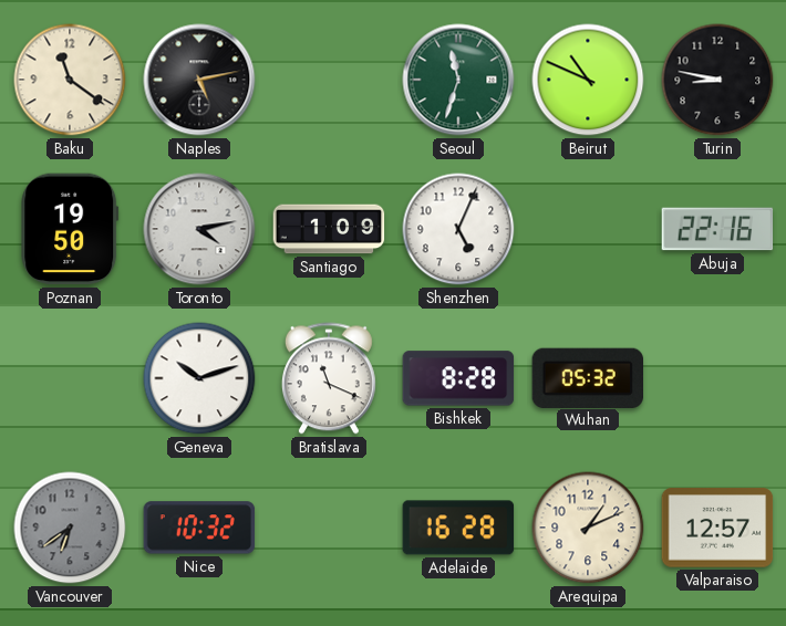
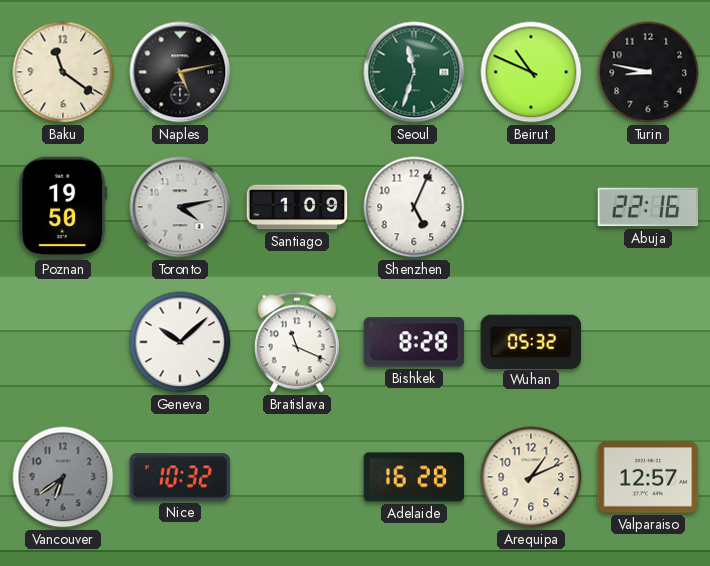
Geneva: 10:12 -> 10:08
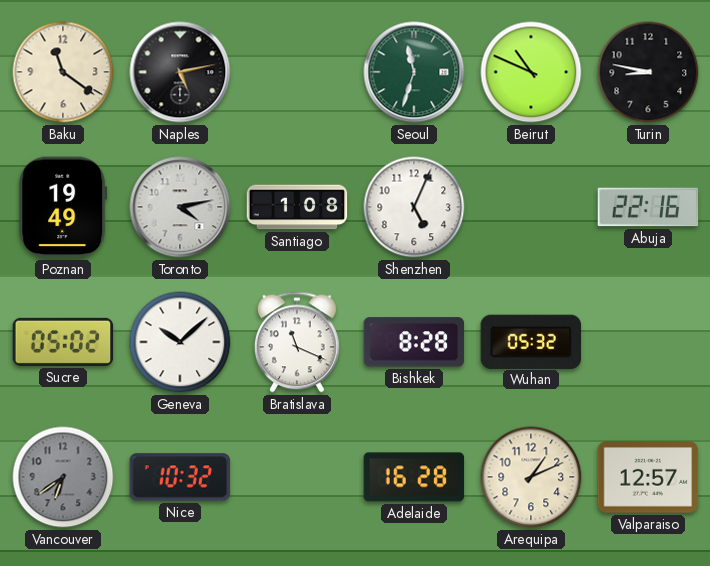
Poznan: 19:50 -> 19:49
Santiago: 1:09 -> 1:08
Sucre: none -> 05:02
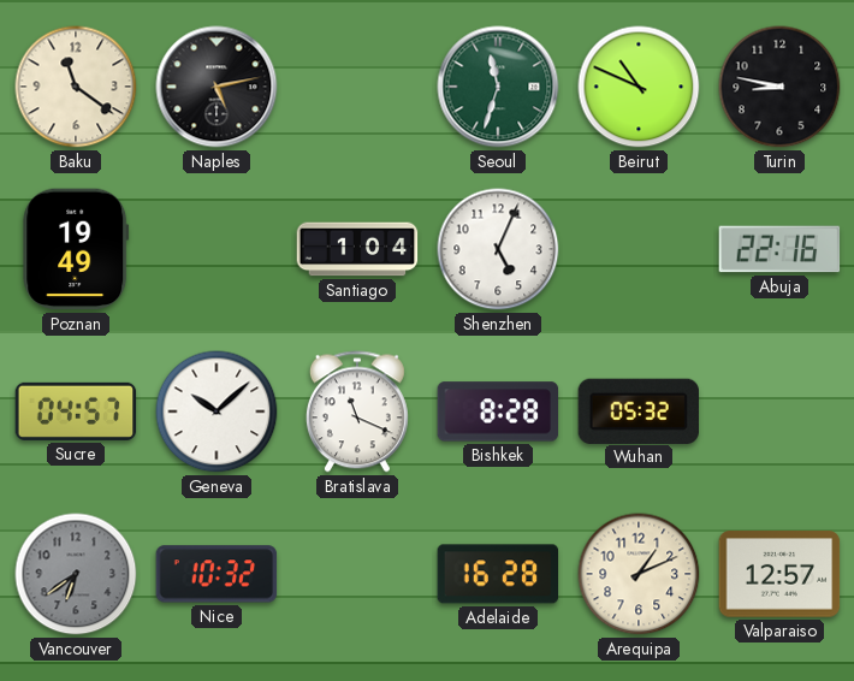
Toronto: 4:13 -> none
Santiago: 1:08 -> 1:04
Sucre: 05:02 -> 04:57
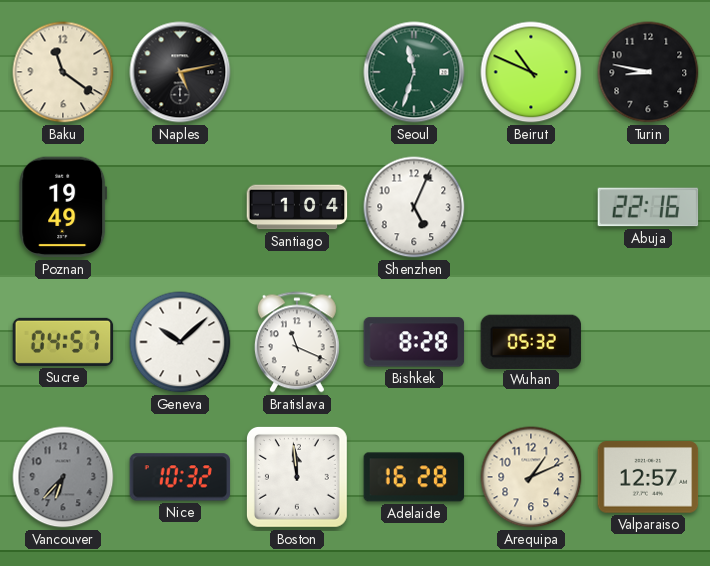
Vancouver: 6:39 -> 6:37
Boston: none -> 11:59
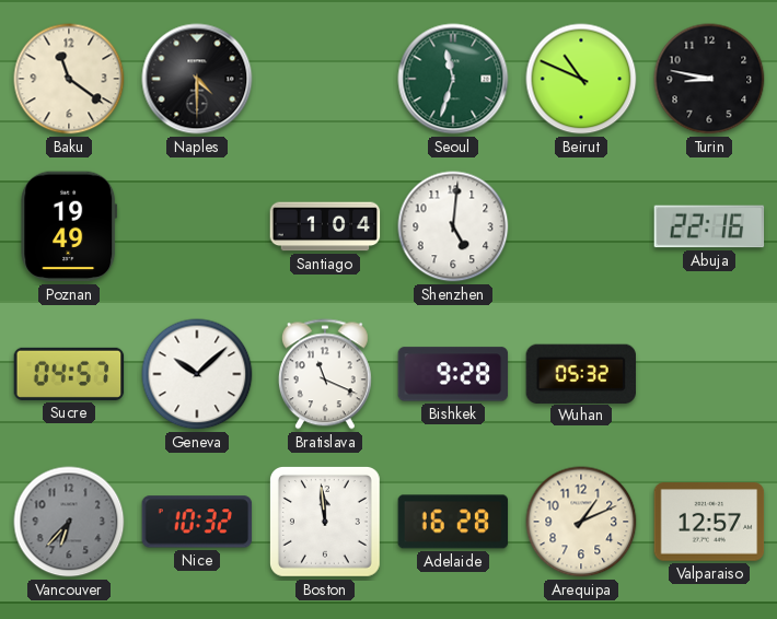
Naples: 5:13 -> 4:30
Shenzhen: 5:04 -> 5:01
Bishkek: 8:28 -> 9:28
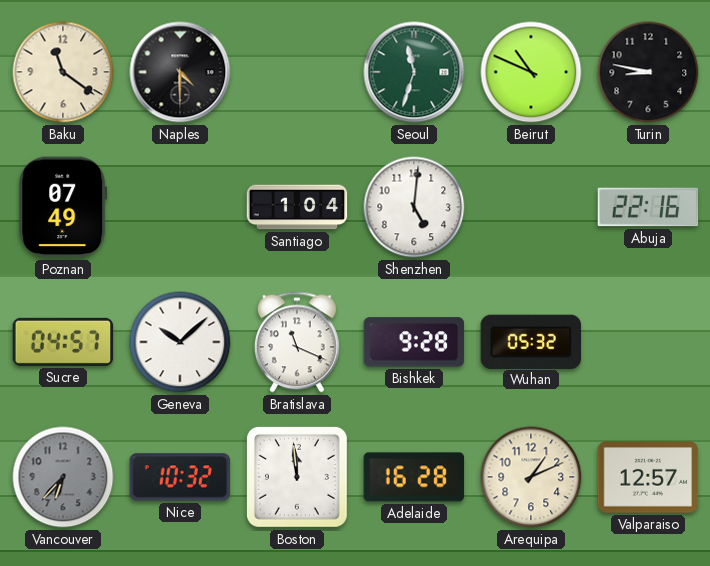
Poznan: 19:49 -> 07:49
